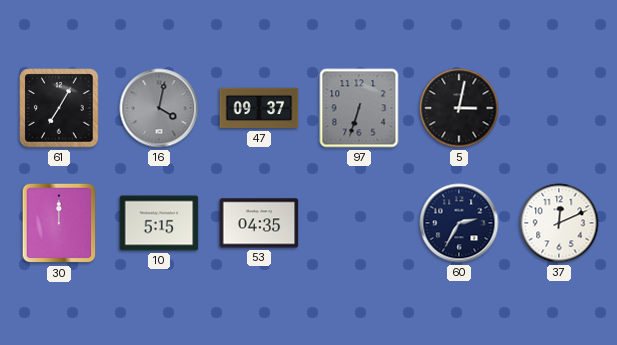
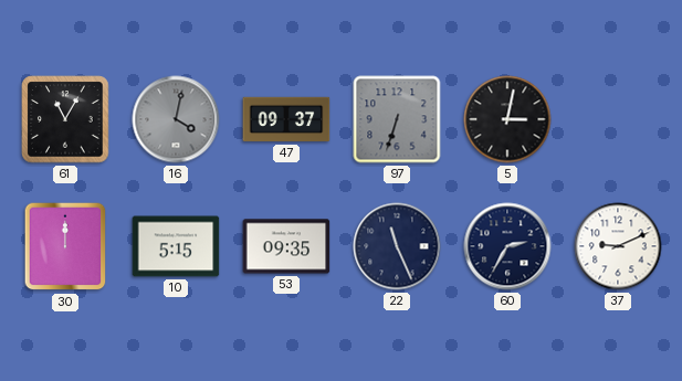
61: 7:05 -> 11:05
53: 04:35 -> 09:35
22: none -> 11:26
37: 12:11 -> 9:11
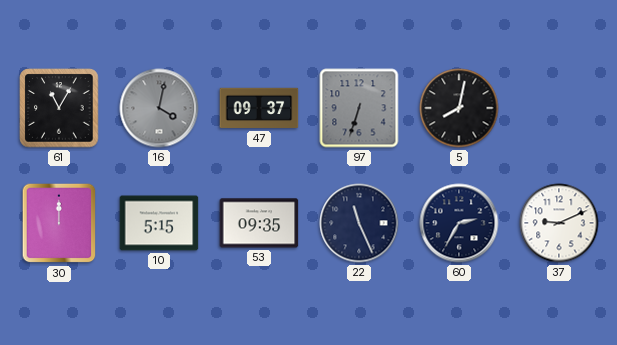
5: 3:02 -> 8:02
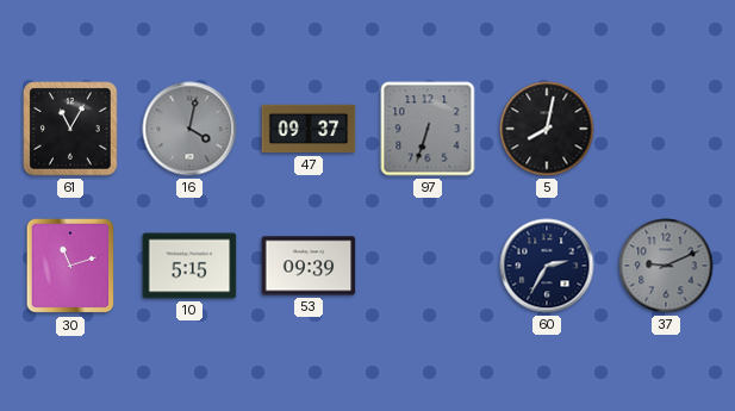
30: 12:00 -> 11:12
53: 09:35 -> 09:39
22: 11:26 -> none
37 dial: white -> grey
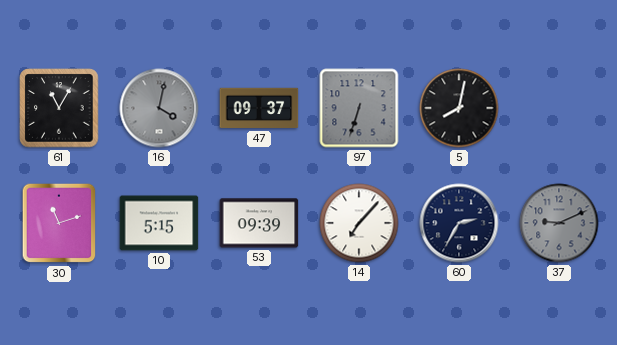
14: none -> 7:07
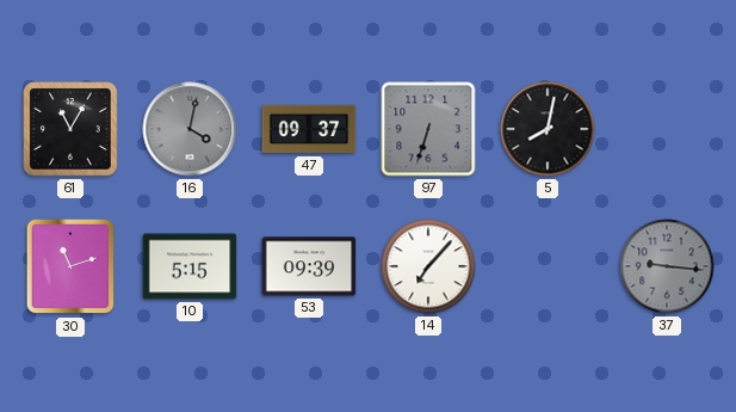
60: 2:35 -> none
37: 9:11 -> 9:16
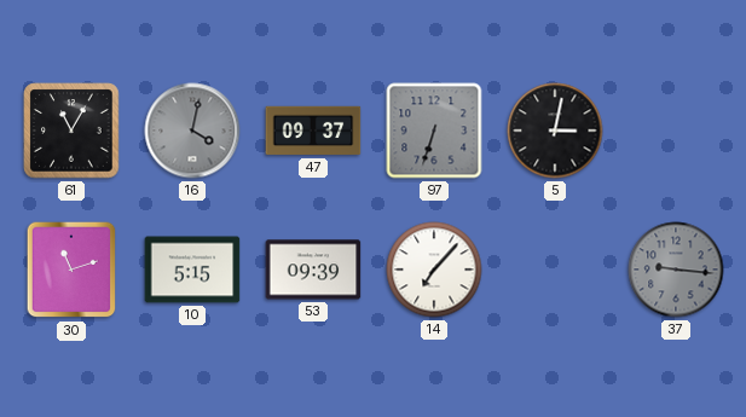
5: 8:02 -> 3:02
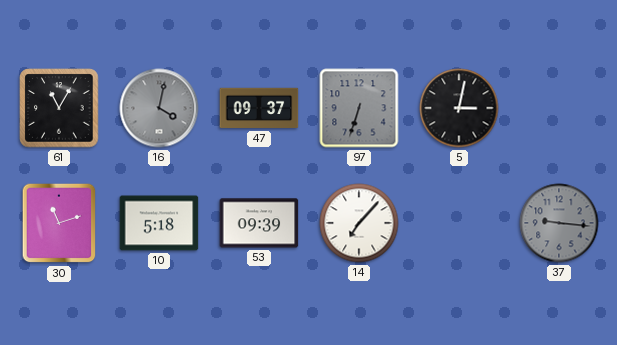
10: 5:15 -> 5:18
